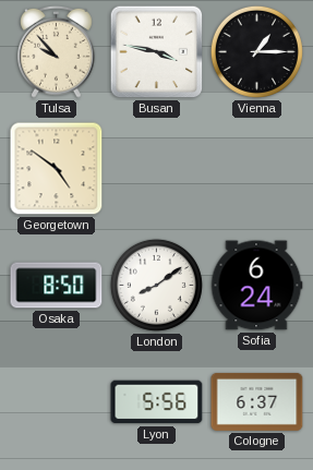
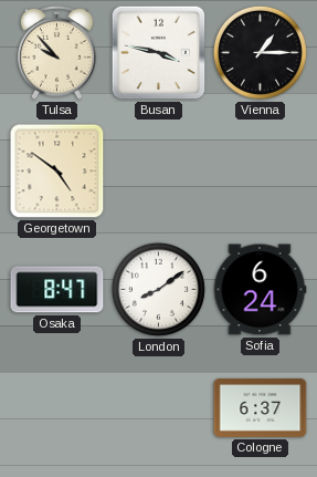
Osaka: 8:50 -> 8:47
Lyon: 5:56 -> none
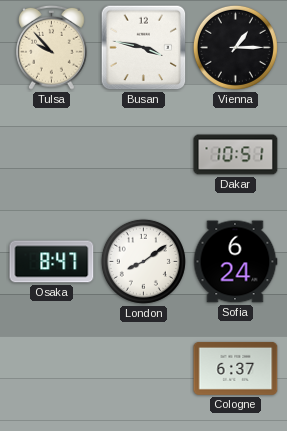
Georgetown: 4:51 -> none
Dakar: none -> 10:51
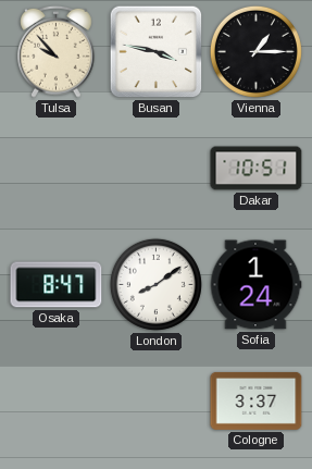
Sofia: 6:24 -> 1:24
Cologne: 6:37 -> 3:37
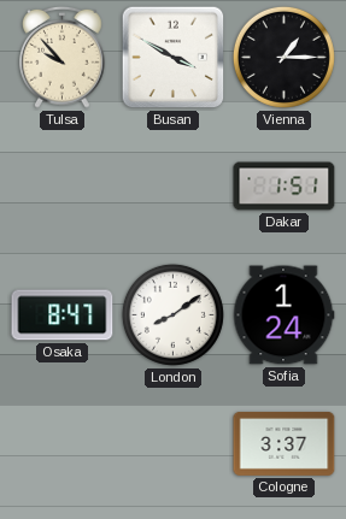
Busan: 3:47 -> 3:50
Dakar: 10:51 -> 1:51
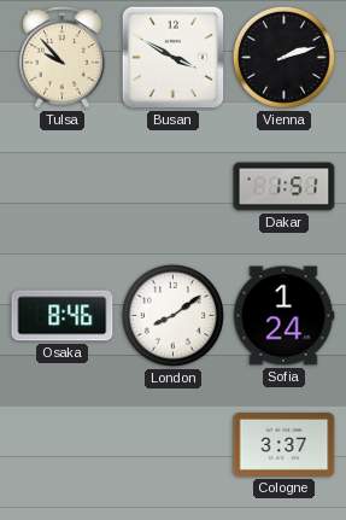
Vienna: 1:15 -> 2:12
Osaka: 8:47 -> 8:46
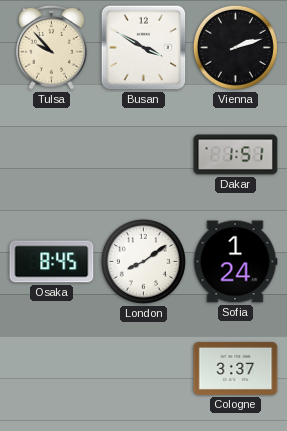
Osaka: 8:46 -> 8:45
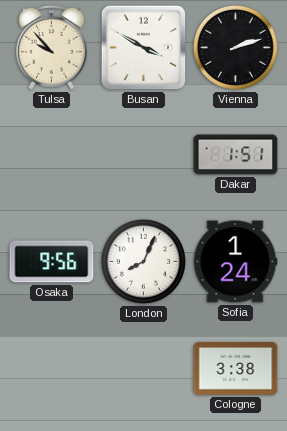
Osaka: 8:45 -> 9:56
London: 8:09 -> 8:04
Cologne: 3:37 -> 3:38
